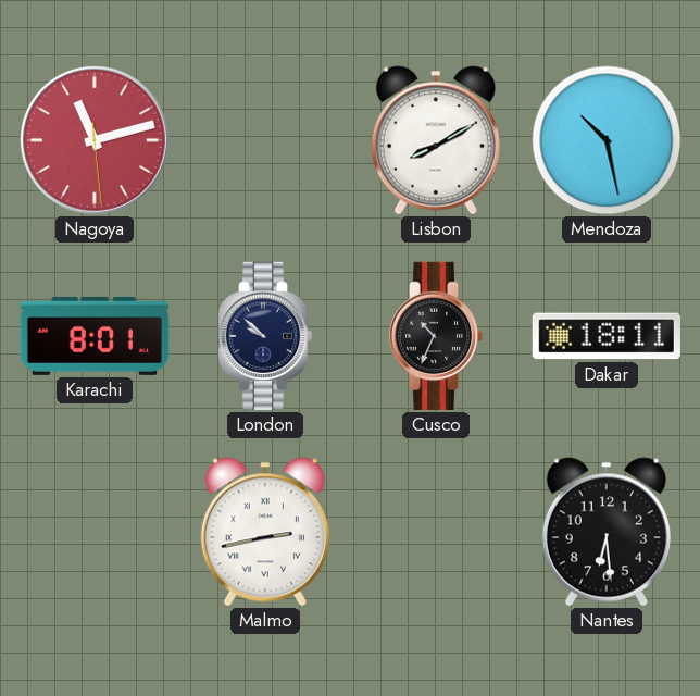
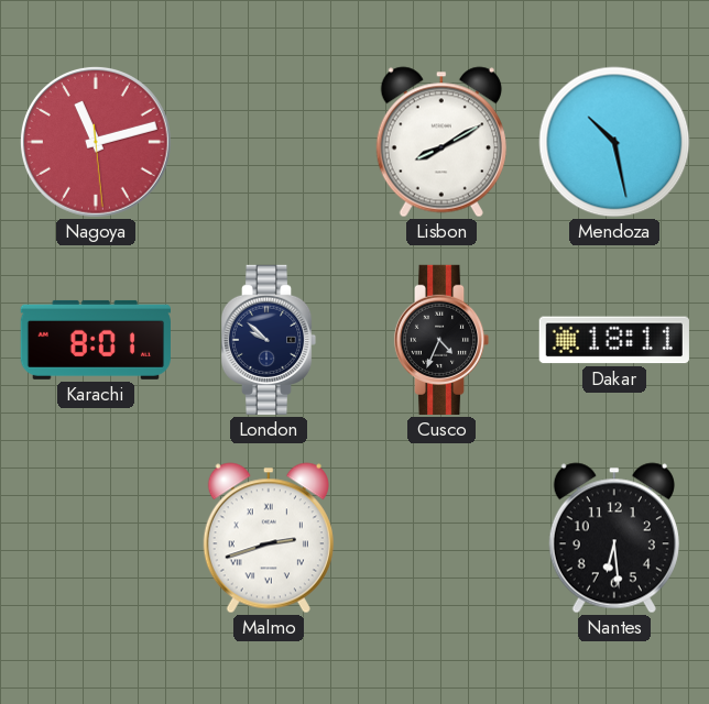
Cusco: 10:34 -> 4:34
Malmo: 2:43 -> 2:42
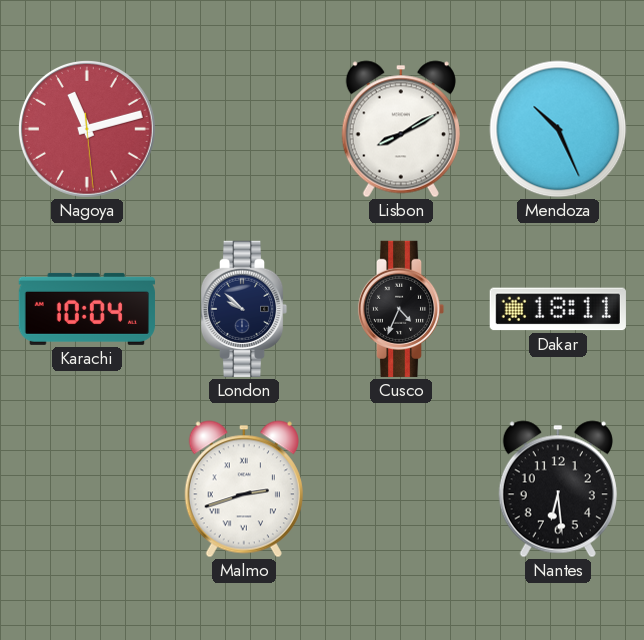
Mendoza: 10:28 -> 10:26
Karachi: 8:01 -> 10:04
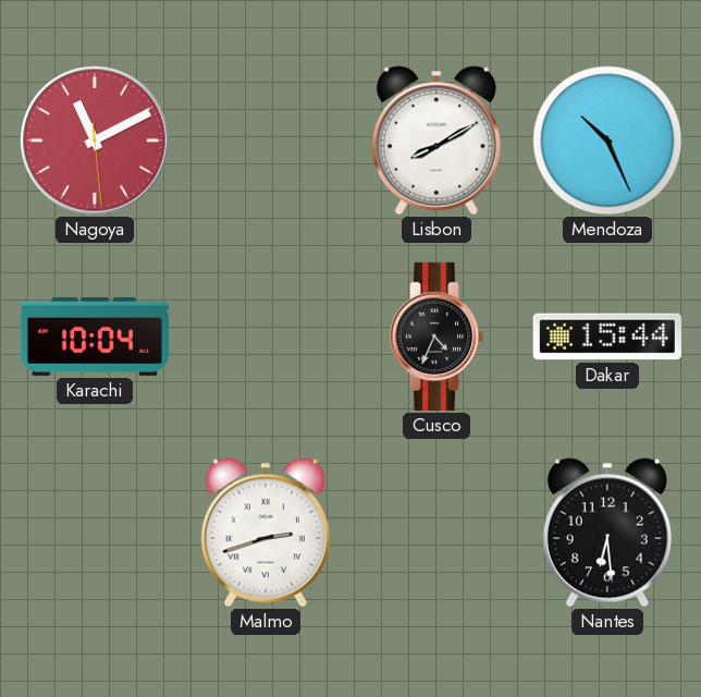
Nagoya: 11:12 -> 11:10
London: 9:52 -> none
Dakar: 18:11 -> 15:44
